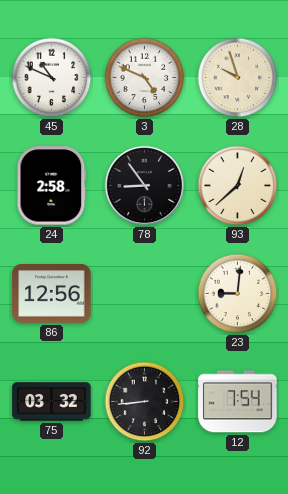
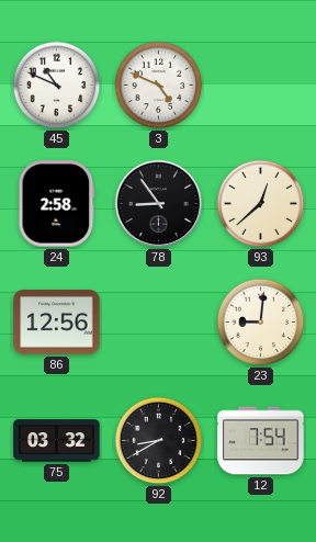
28: 9:57 -> none
92: 8:44 -> 8:40
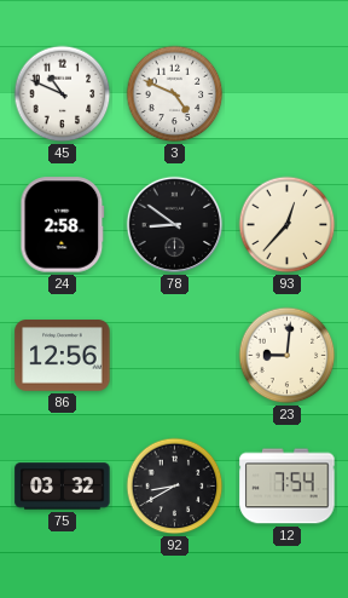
78: 8:54 -> 8:51
93: 12:38 -> 12:37
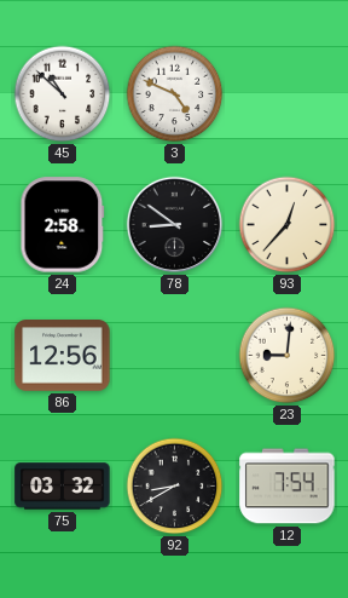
45: 10:49 -> 10:52
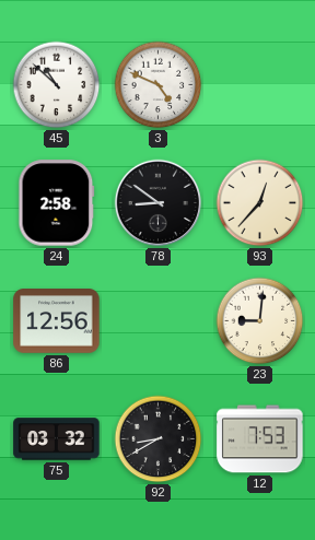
12: 7:54 -> 7:53
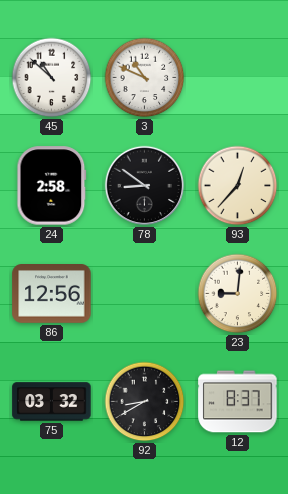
3: 4:49 -> 10:49
12: 7:53 -> 8:37
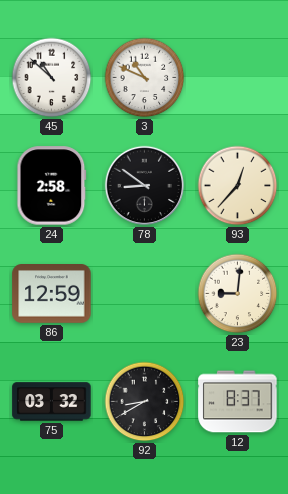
86: 12:56 -> 12:59
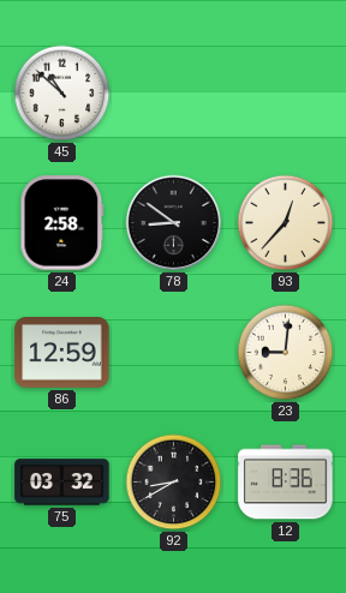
3: 10:49 -> none
12: 8:37 -> 8:36
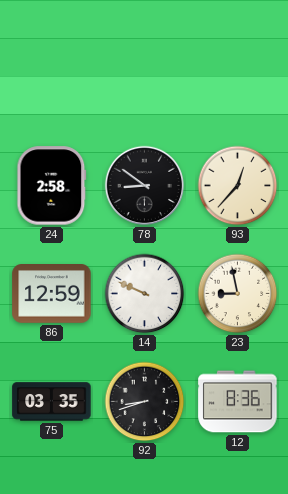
45: 10:52 -> none
14: none -> 9:49
23: 9:01 -> 8:58
75: 03:32 -> 03:35
92: 8:40 -> 8:42
